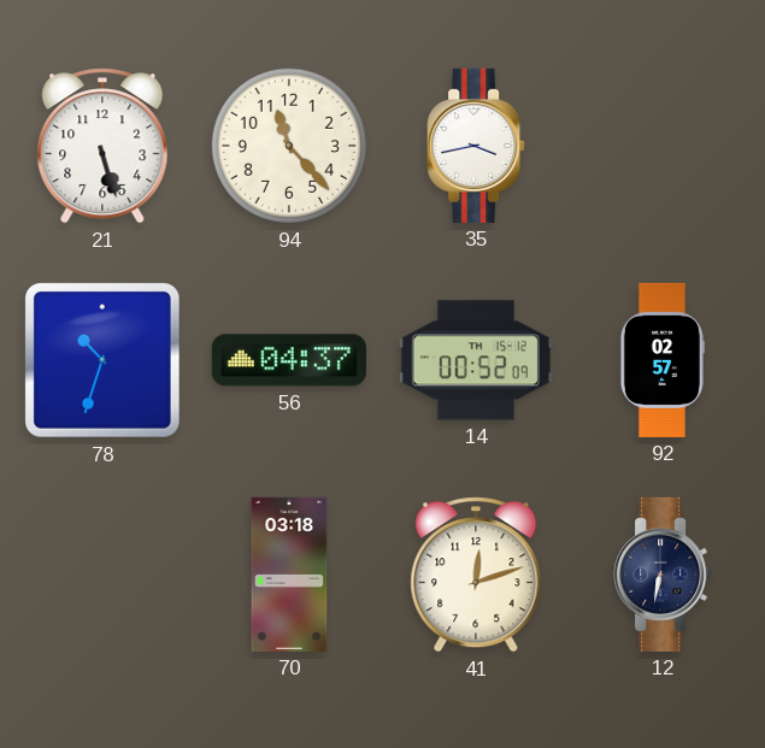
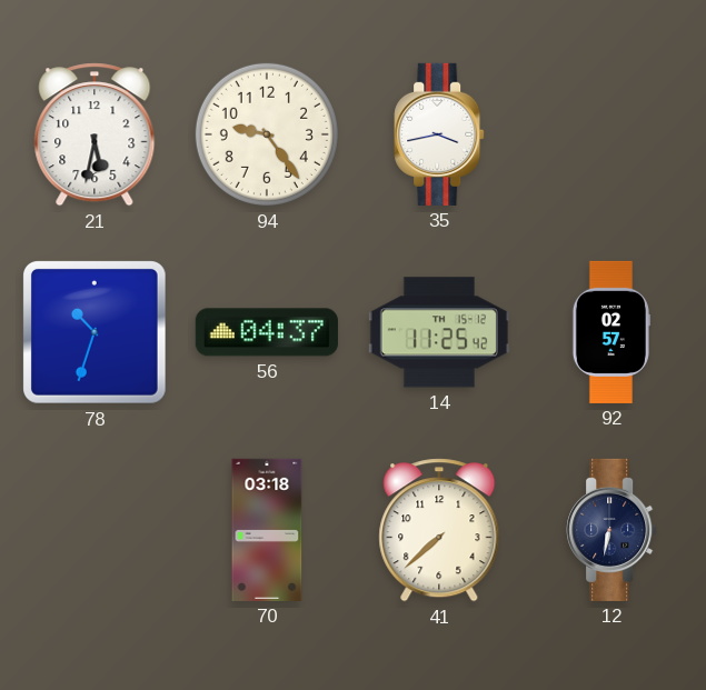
21: 5:27 -> 5:32
94: 11:23 -> 9:24
14: 00:52 -> 11:25
41: 12:12 -> 7:38
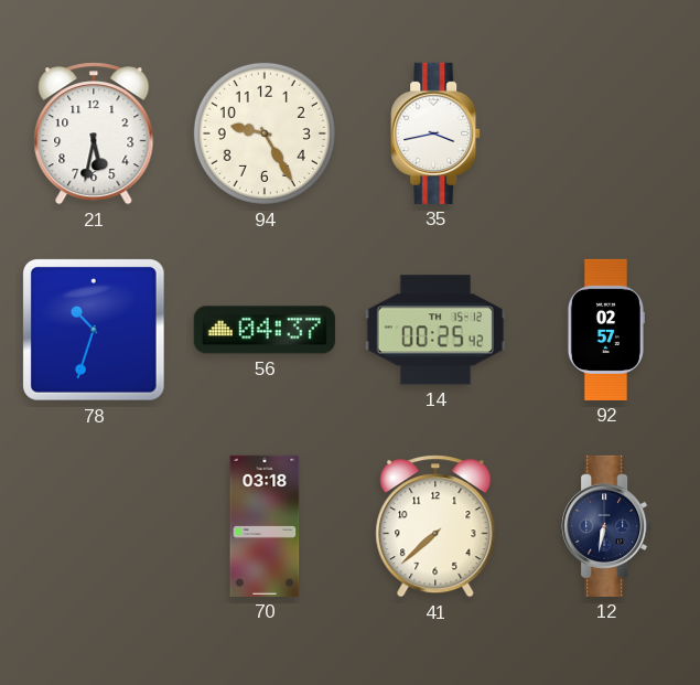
94: 9:24 -> 9:25
14: 11:25 -> 00:25
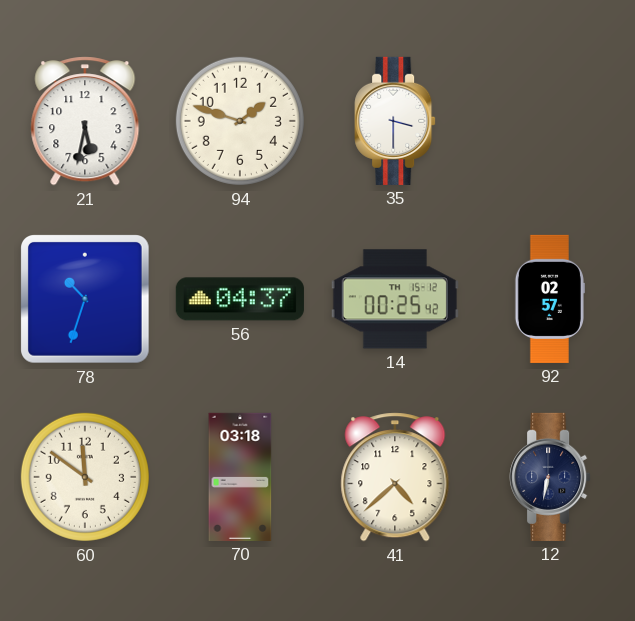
94: 9:25 -> 1:48
35: 3:43 -> 3:30
60: none -> 11:51
41: 7:38 -> 4:38
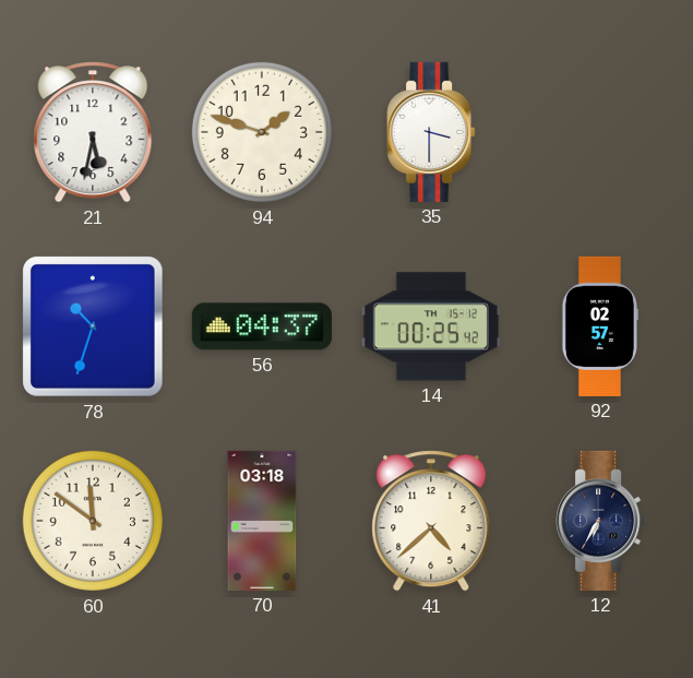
12: 6:32 -> 6:35
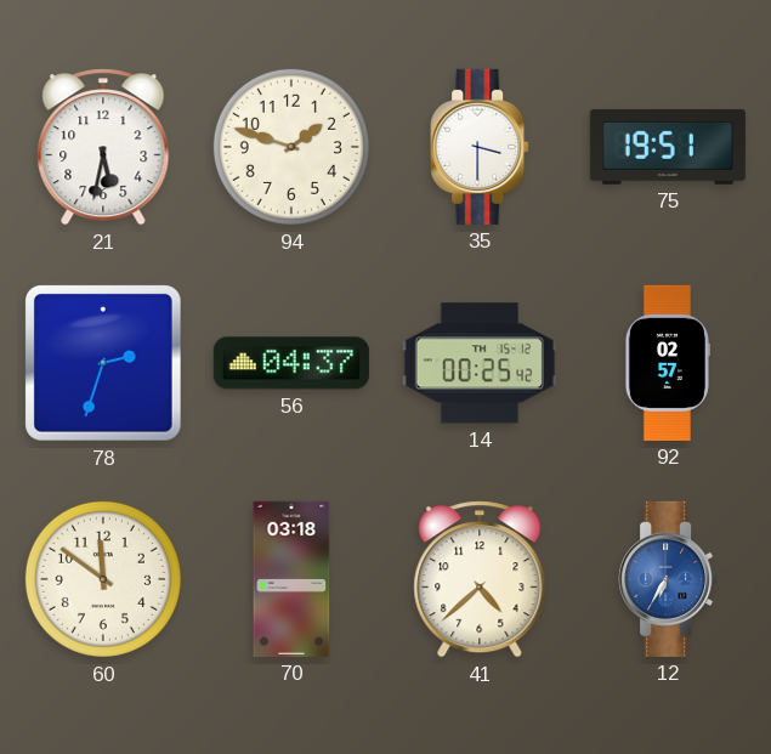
75: none -> 19:51
78: 10:33 -> 2:33
12 dial: navy -> blue
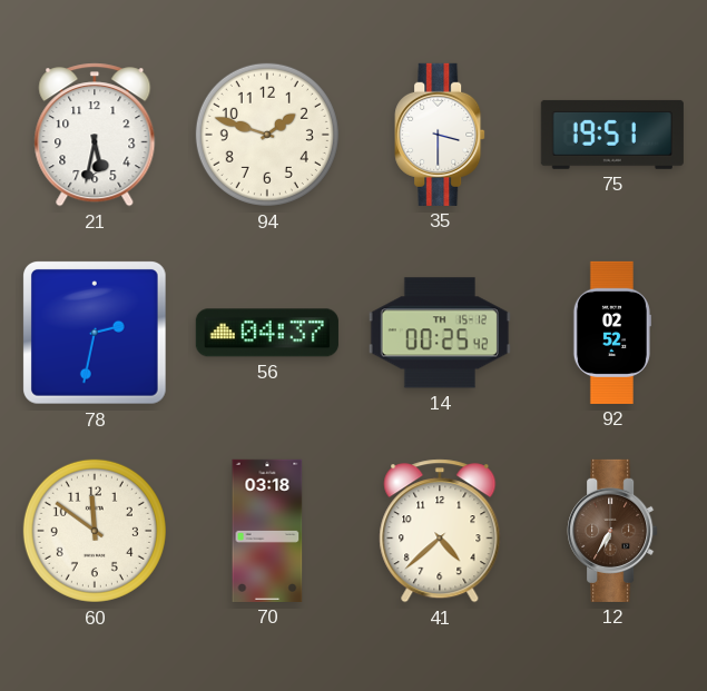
78: 2:33 -> 2:32
92: 02:57 -> 02:52
12 dial: blue -> brown
